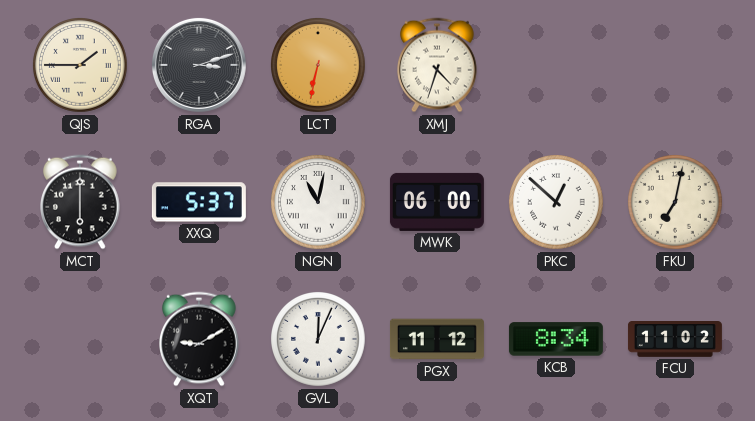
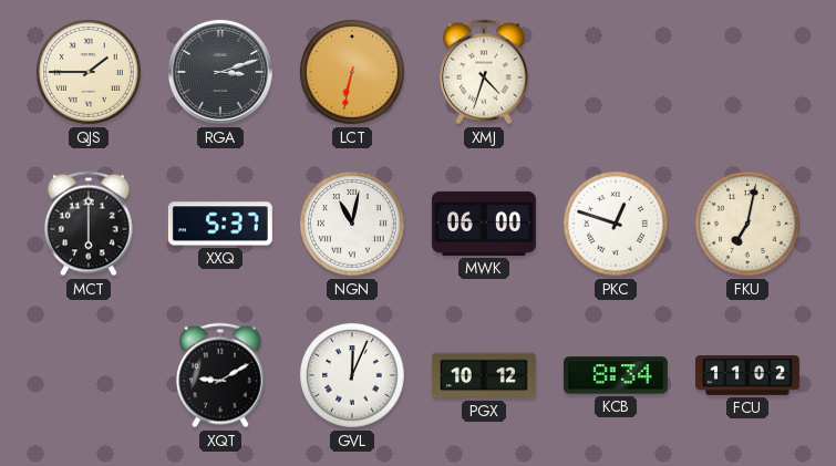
PKC: 12:52 -> 12:48
PGX: 11:12 -> 10:12
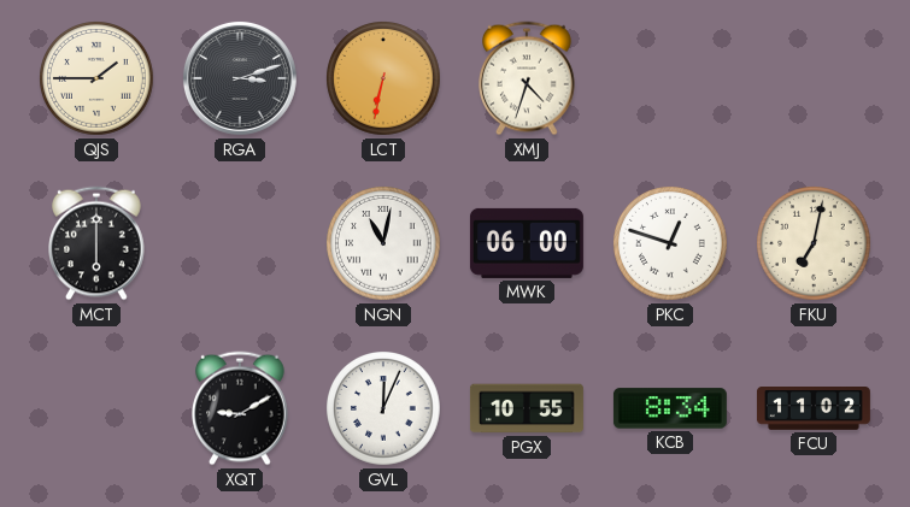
XXQ: 5:37 -> none
PGX: 10:12 -> 10:55
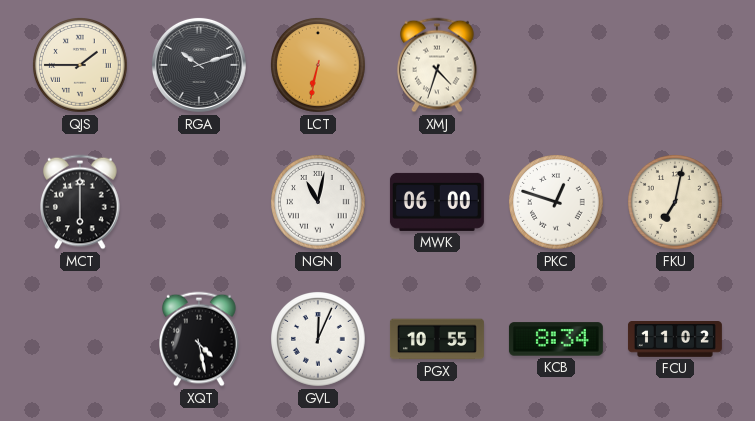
RGA: 3:12 -> 10:12
XQT: 9:10 -> 4:28
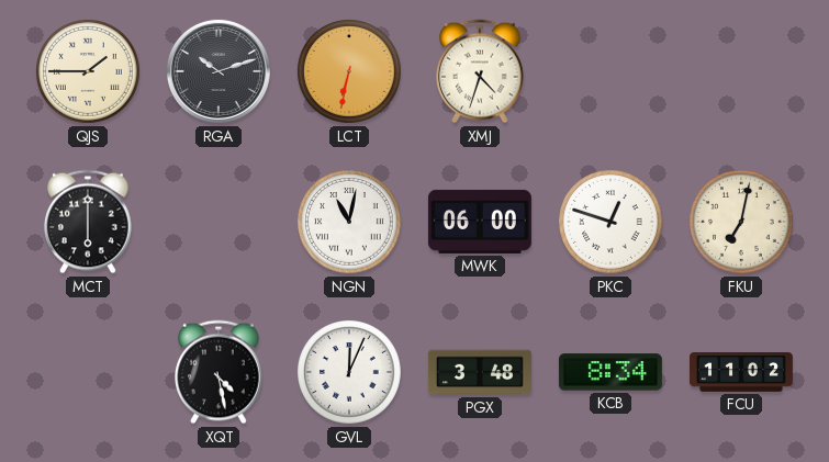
PGX: 10:55 -> 3:48
